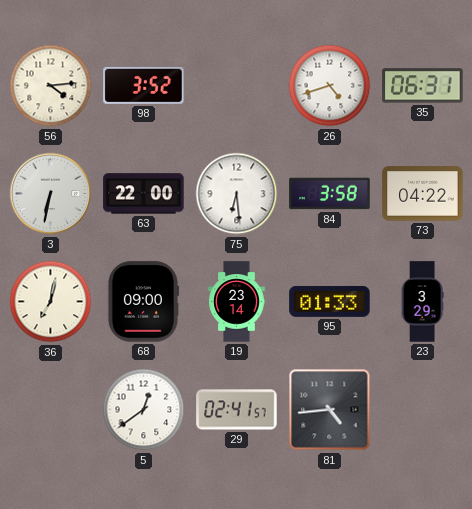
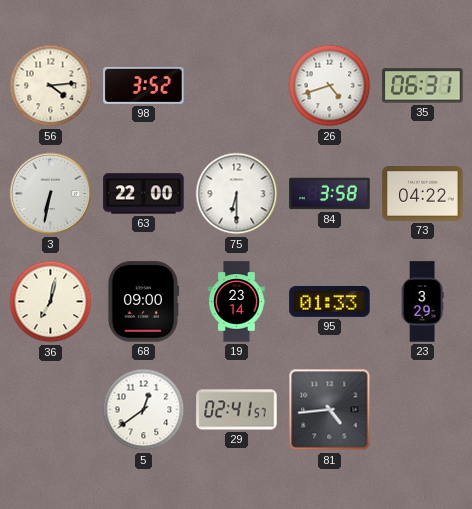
75: 6:29 -> 6:30
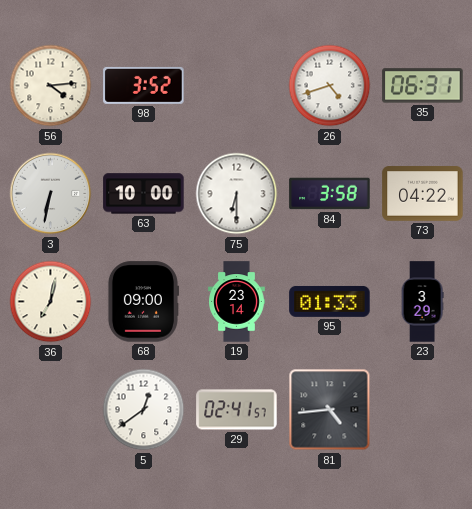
63: 22:00 -> 10:00
